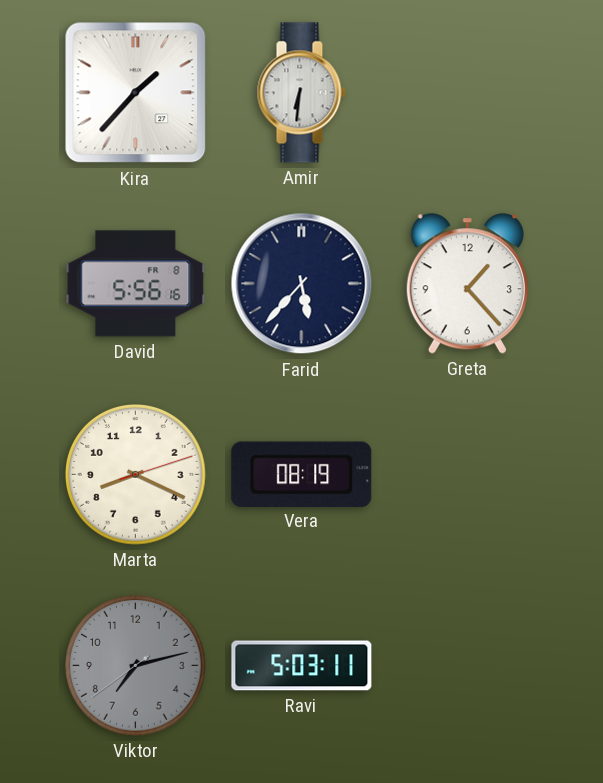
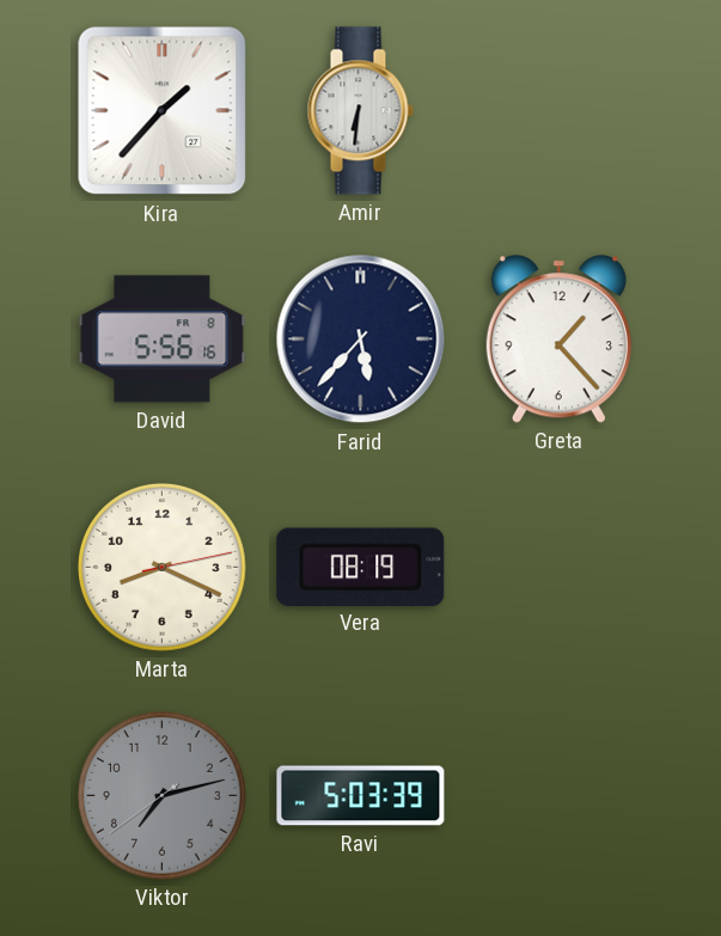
Marta: 8:19:12 -> 8:19:13
Ravi: 5:03:11 -> 5:03:39
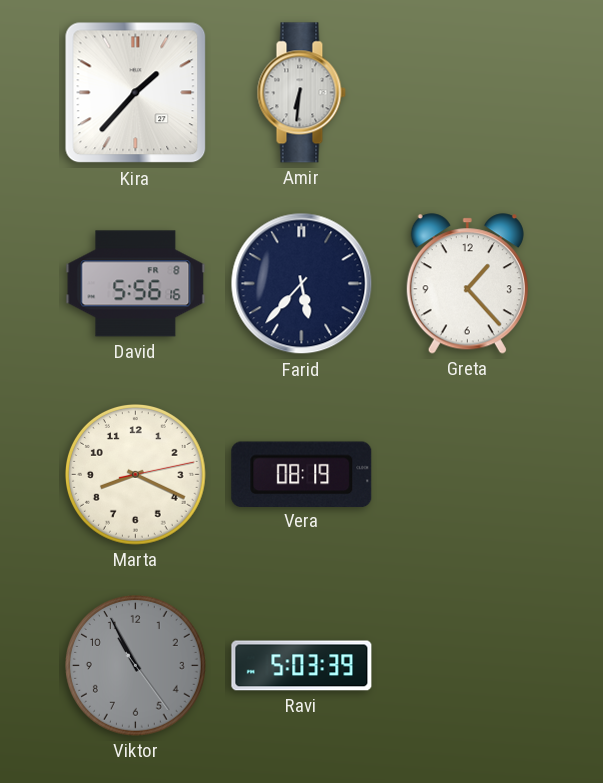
Viktor: 7:12 -> 10:55
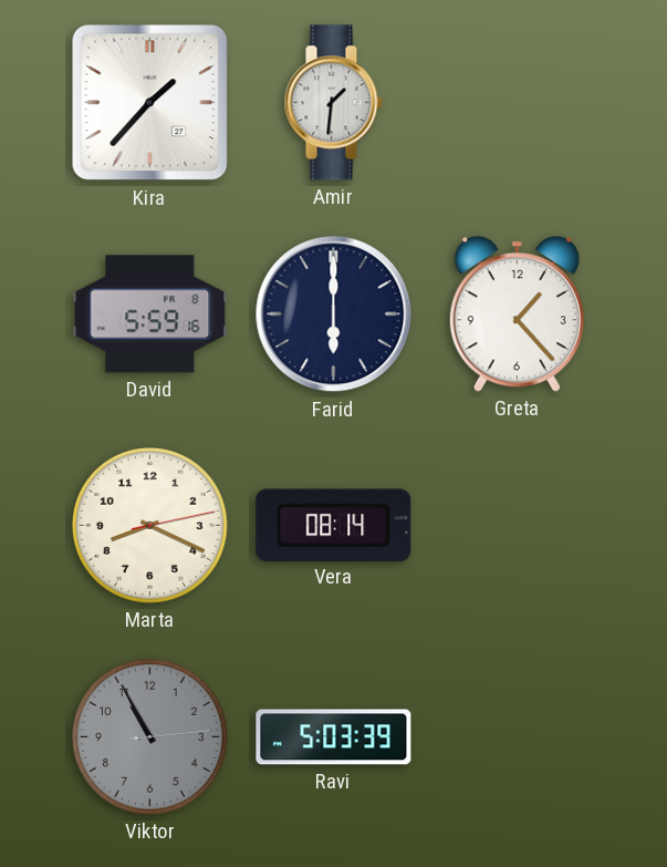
Amir: 6:31 -> 1:31
David: 5:56 -> 5:59
Farid: 5:37 -> 6:00
Vera: 08:19 -> 08:14
Viktor: 10:55:24 -> 10:55:14
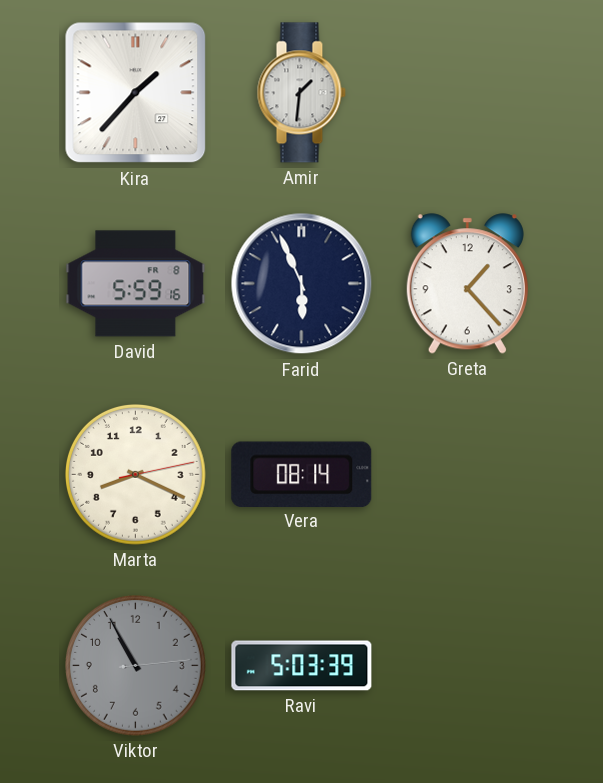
Farid: 6:00 -> 5:56
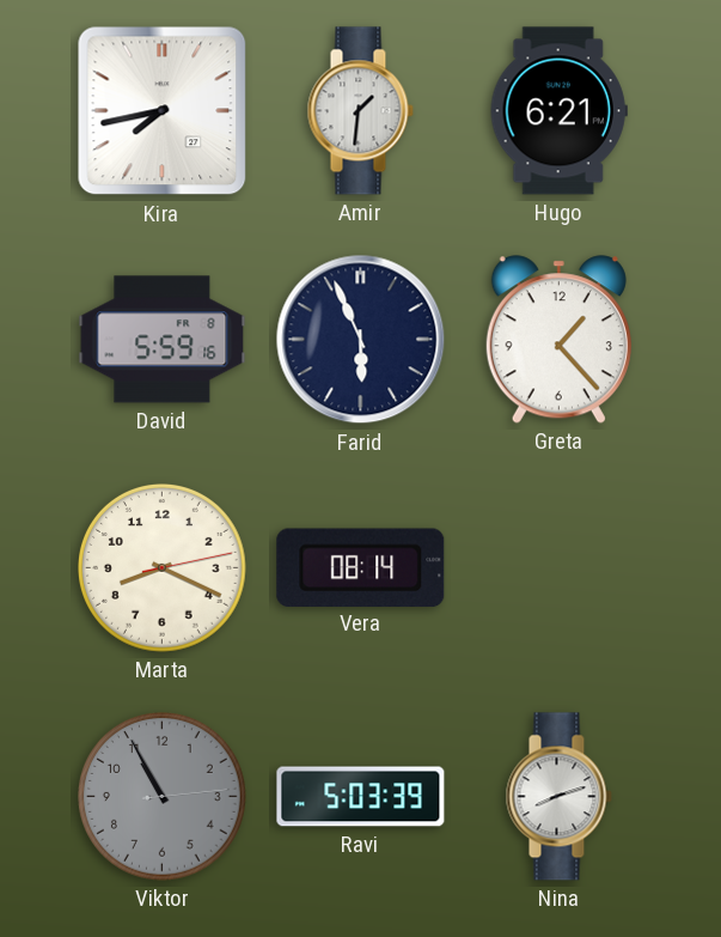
Kira: 1:37 -> 7:43
Hugo: none -> 6:21
Nina: none -> 8:12
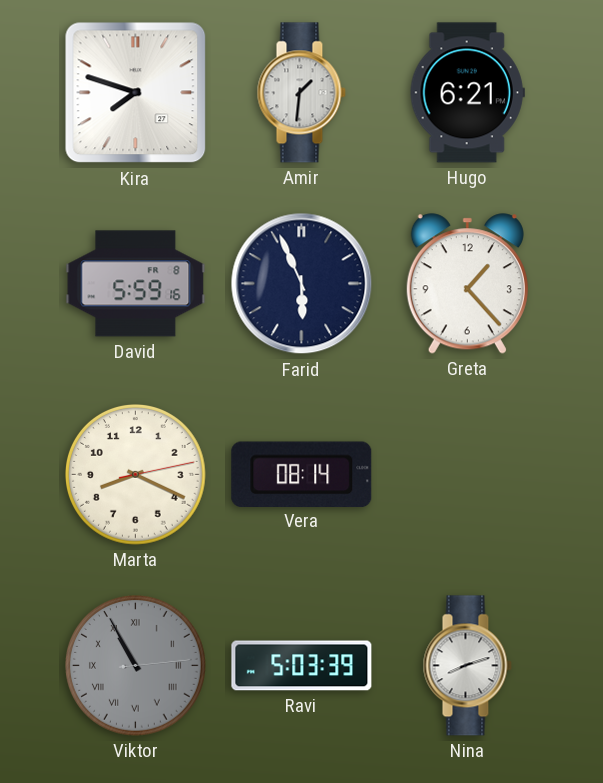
Kira: 7:43 -> 7:48
Viktor numerals: Arabic -> Roman
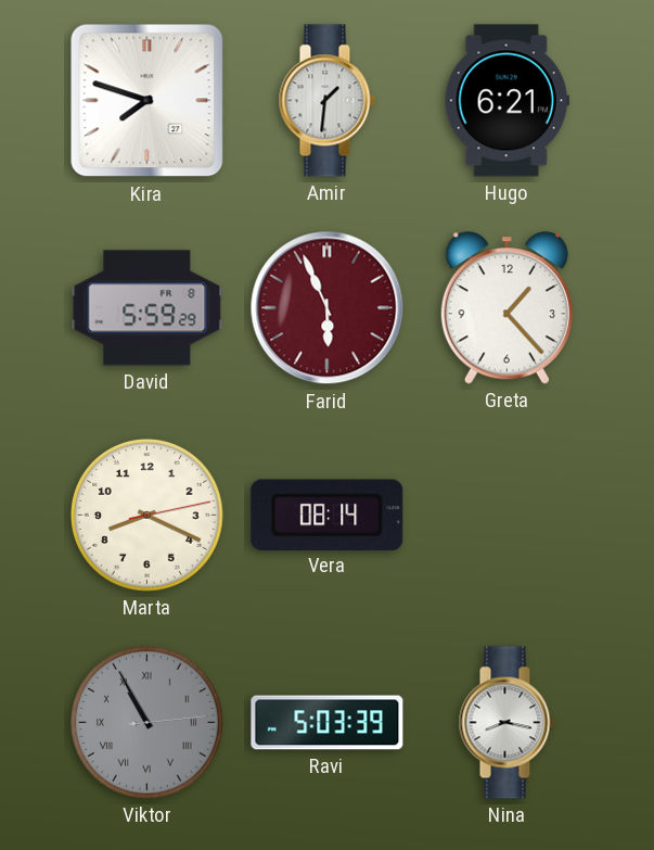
David: 5:59:16 -> 5:59:29
Farid dial: navy -> burgundy
Nina: 8:12 -> 8:17
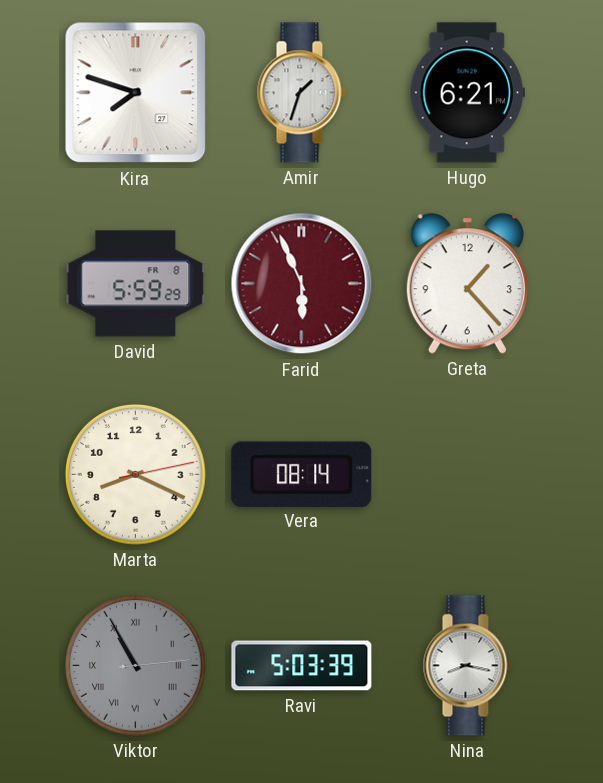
Amir: 1:31 -> 1:33
